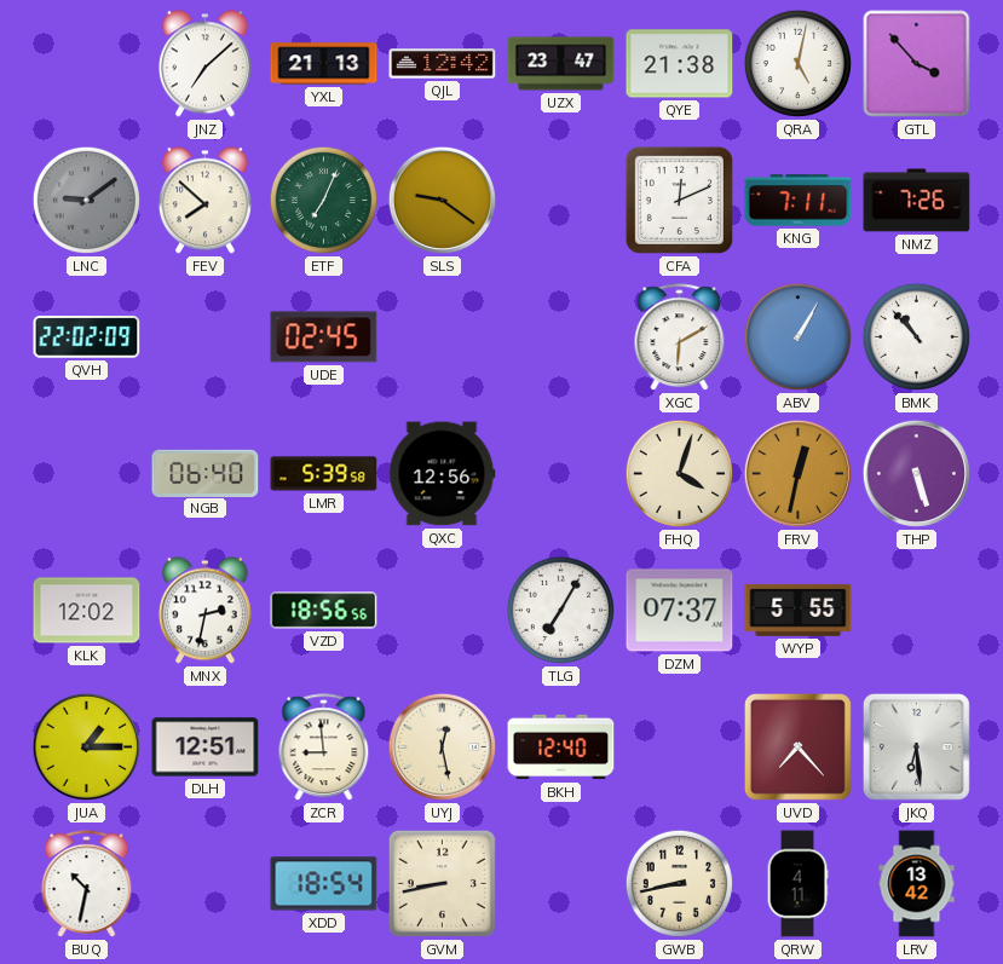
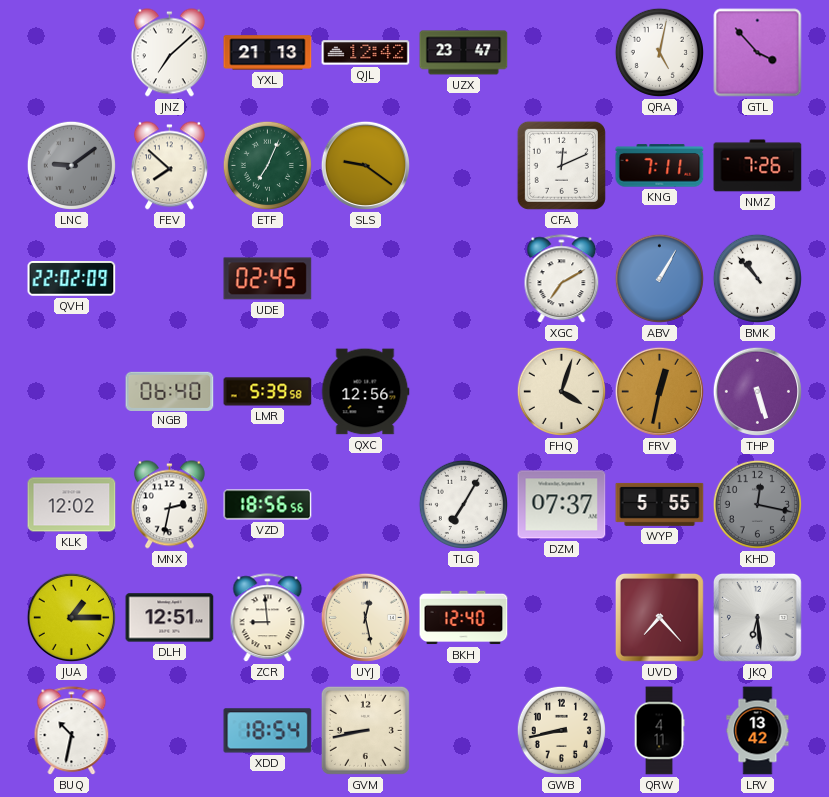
QYE: 21:38 -> none
XGC: 6:10 -> 7:10
KHD: none -> 12:17
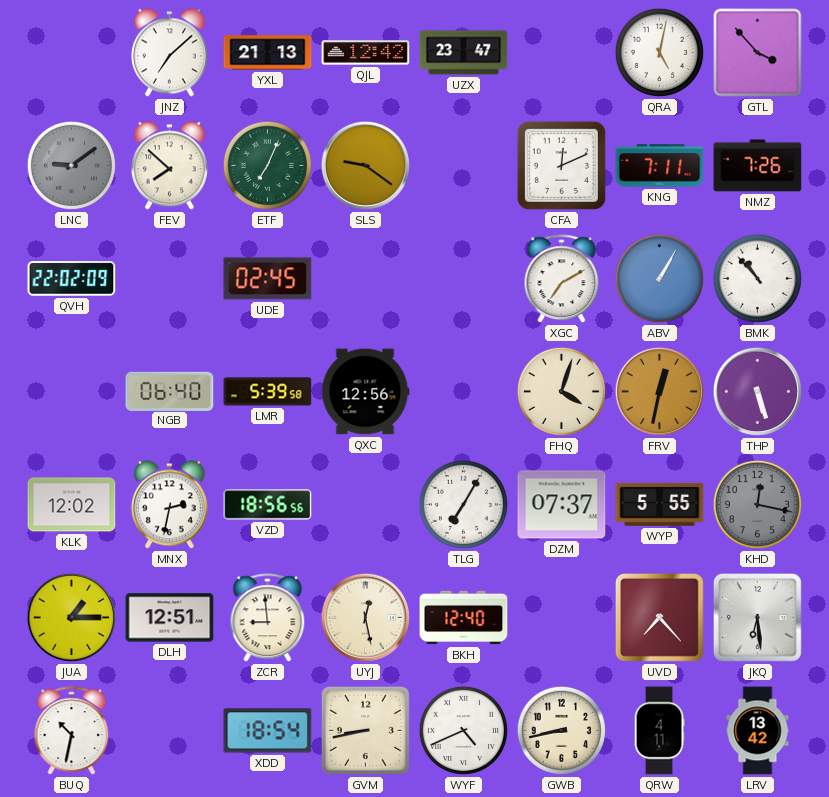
WYF: none -> 4:41
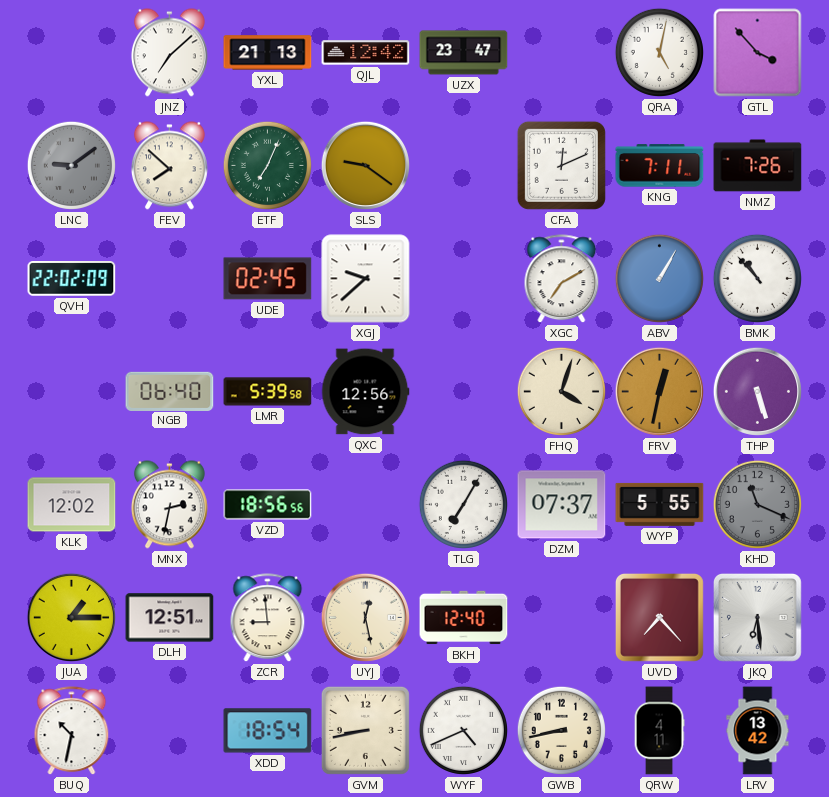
XGJ: none -> 9:38
KHD: 12:17 -> 11:19
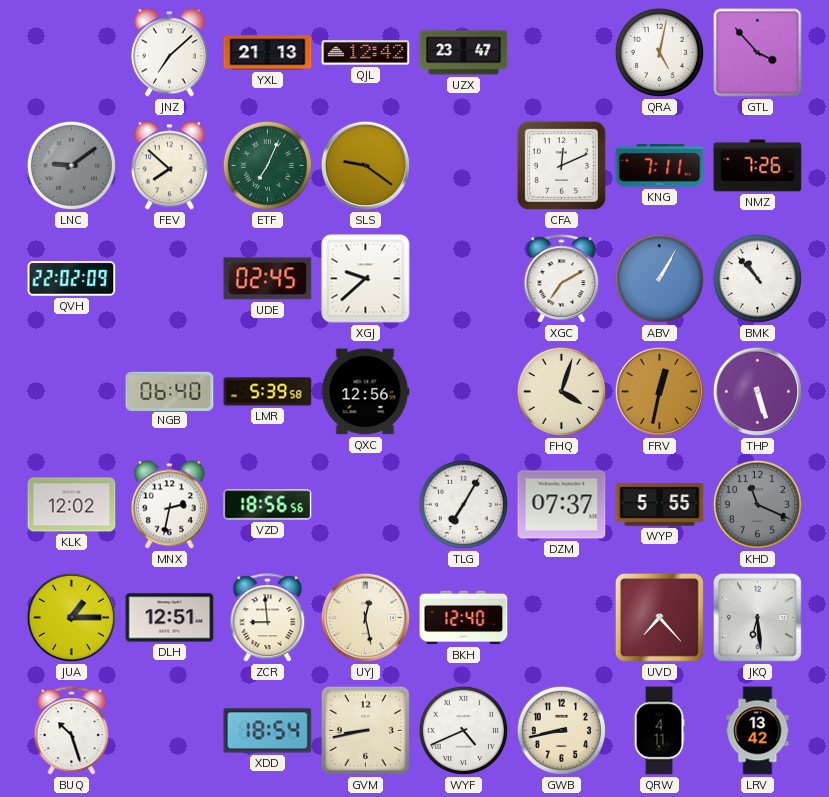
BUQ: 10:32 -> 10:27
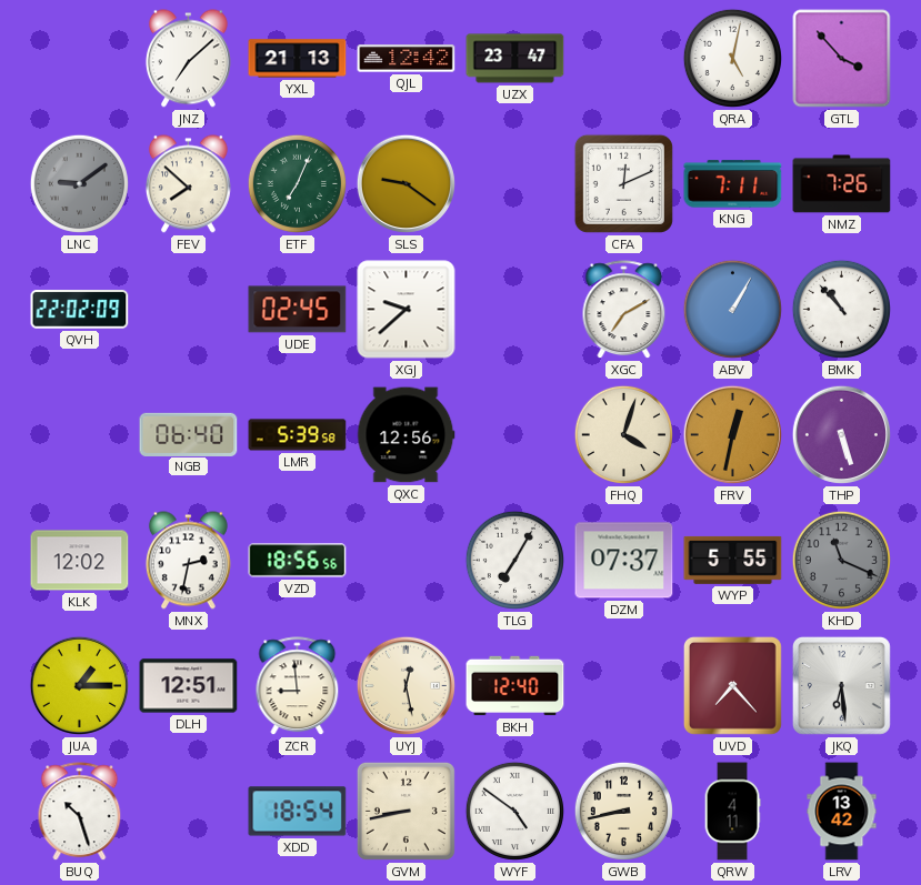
WYF: 4:41 -> 4:51
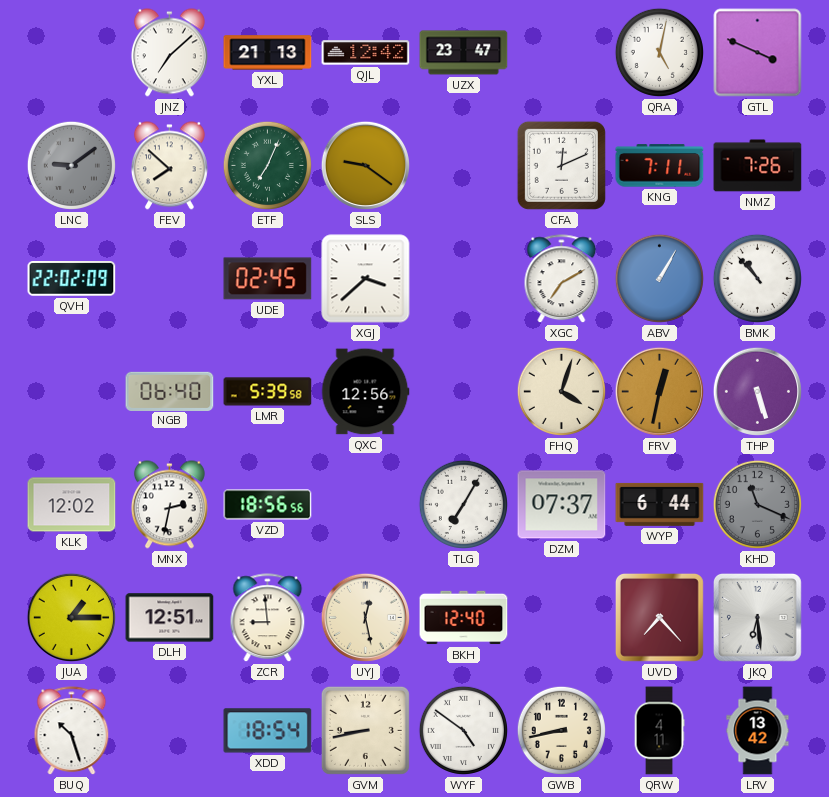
GTL: 3:53 -> 3:49
XGJ: 9:38 -> 3:38
WYP: 5:55 -> 6:44
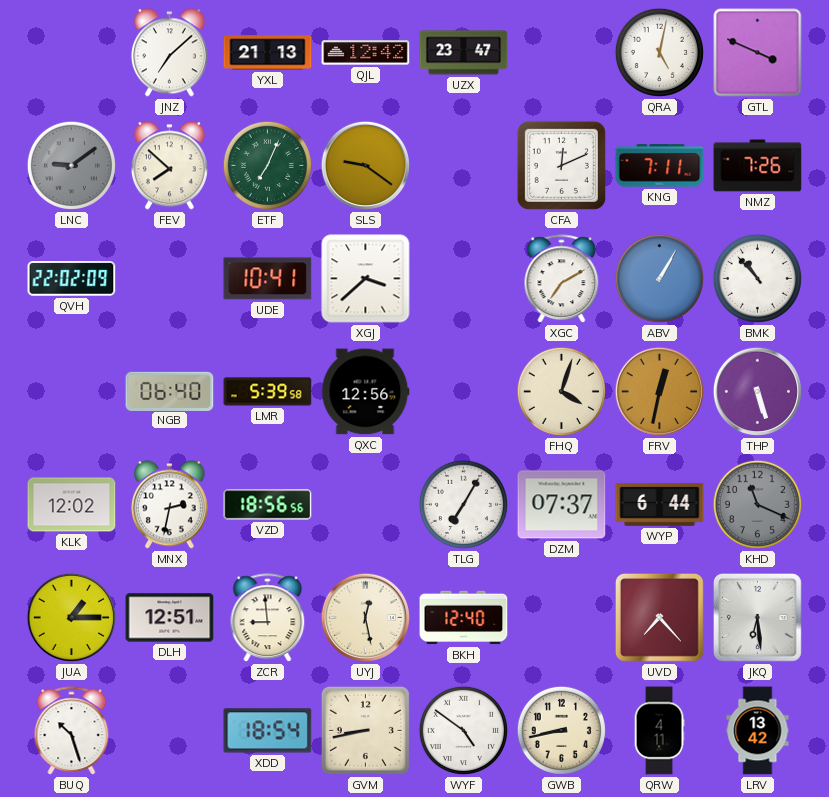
UDE: 02:45 -> 10:41
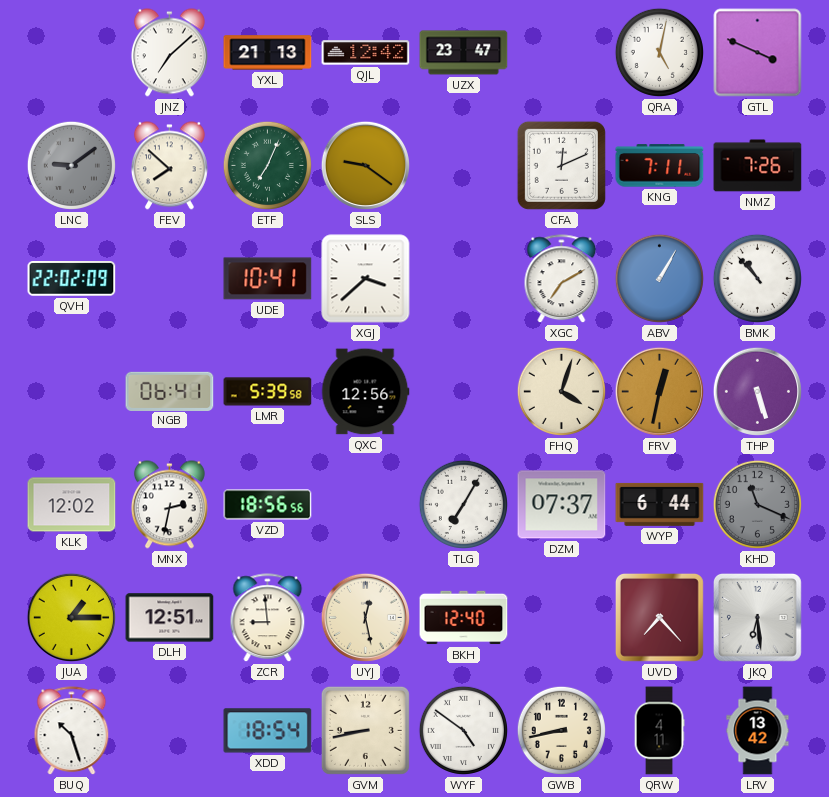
NGB: 06:40 -> 06:41
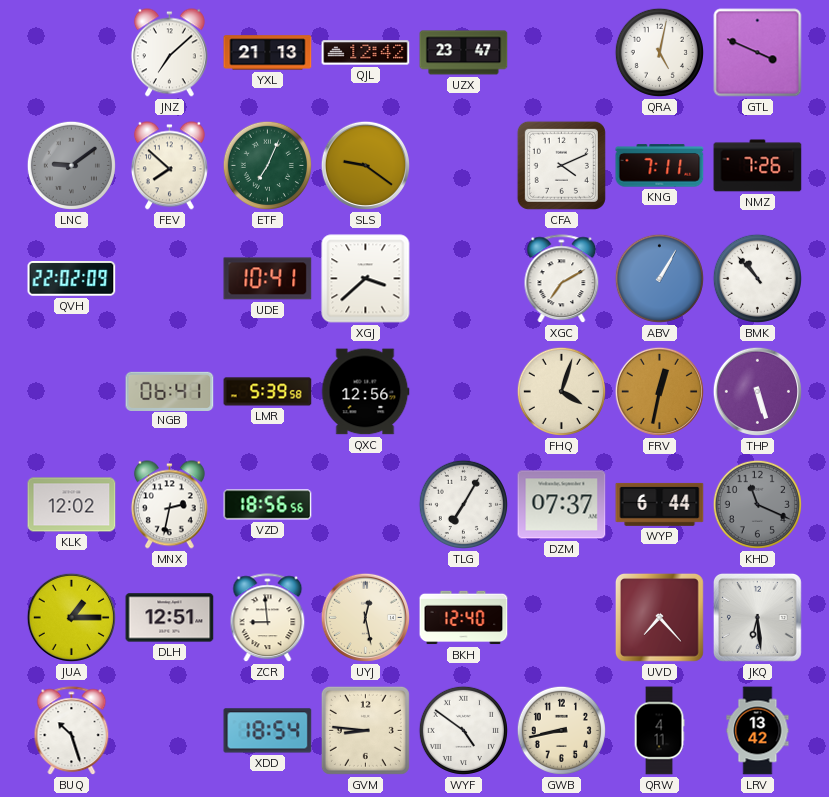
CFA: 12:11 -> 4:11
GVM: 8:43 -> 8:46
